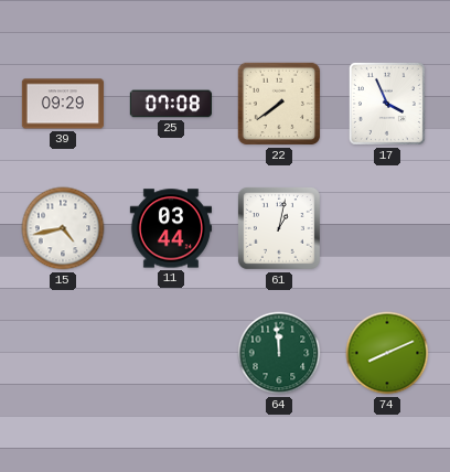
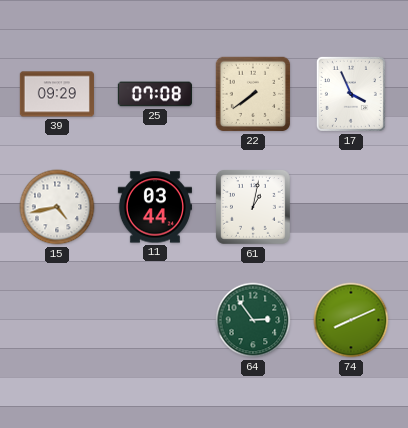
64: 11:59 -> 2:54
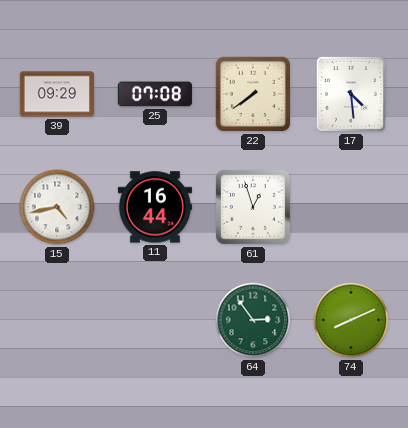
17: 3:56 -> 4:29
11: 03:44 -> 16:44
61: 1:02 -> 12:57
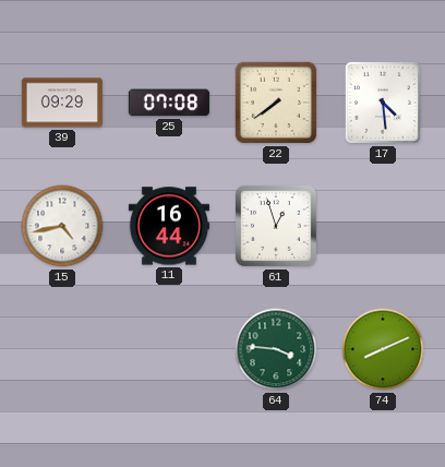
64: 2:54 -> 3:46
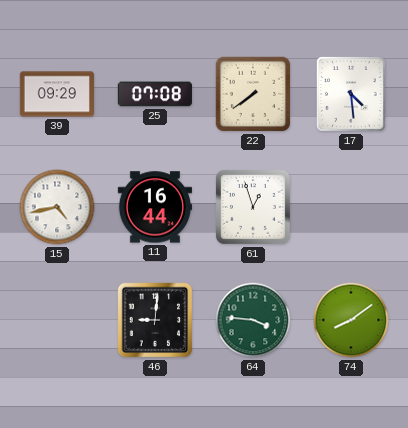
46: none -> 9:01
74: 8:11 -> 8:09
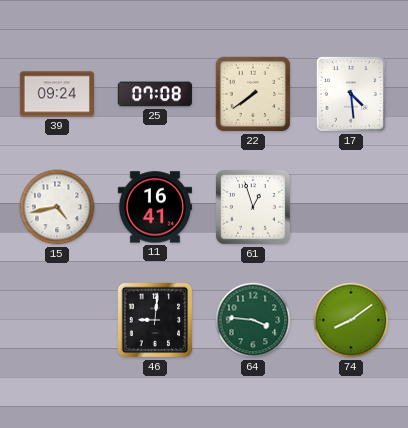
39: 09:29 -> 09:24
11: 16:44 -> 16:41
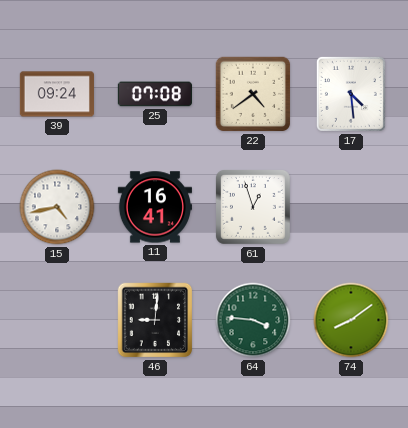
22: 7:39 -> 4:39
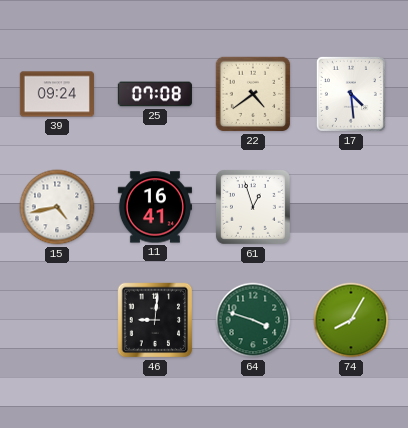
64: 3:46 -> 3:48
74: 8:09 -> 8:05
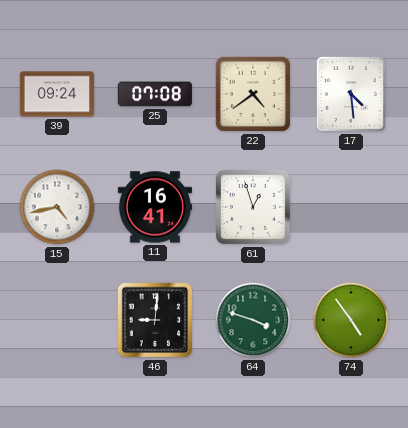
74: 8:05 -> 4:54
